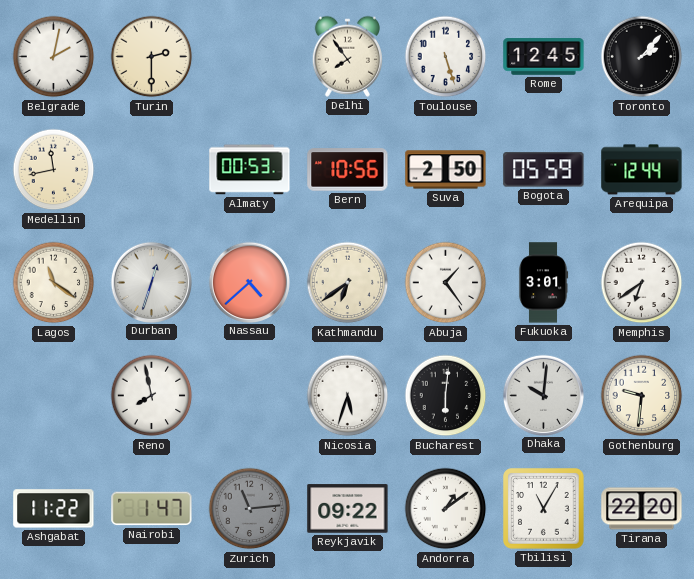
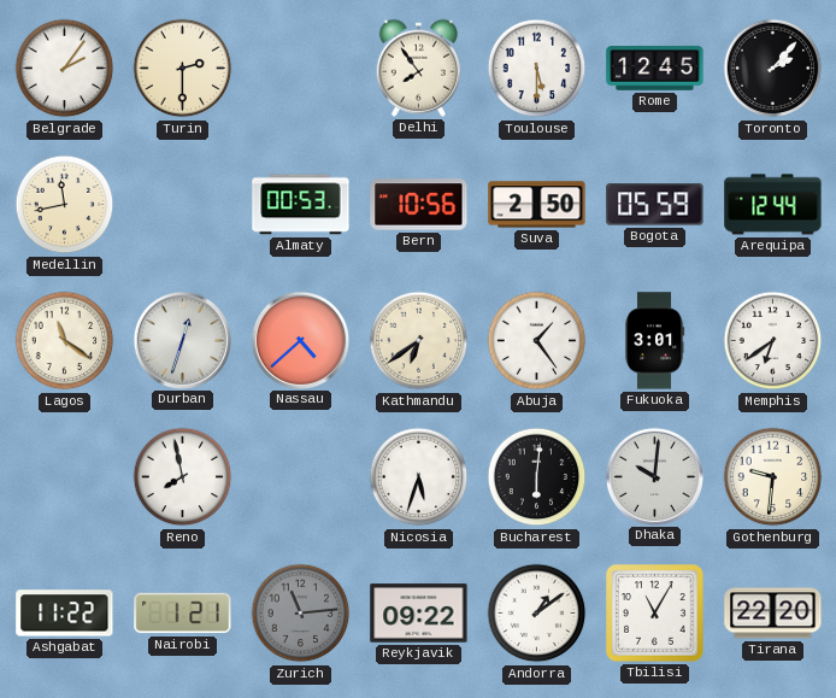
Belgrade: 2:02 -> 2:06
Toulouse: 5:27 -> 5:30
Nairobi: 1:47 -> 1:21
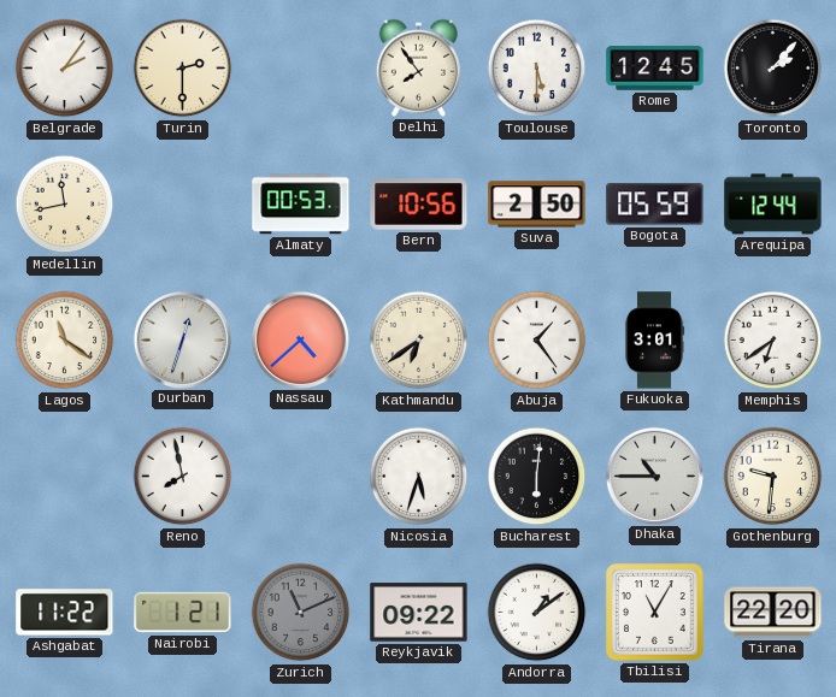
Dhaka: 10:01 -> 10:45
Zurich: 11:14 -> 11:11
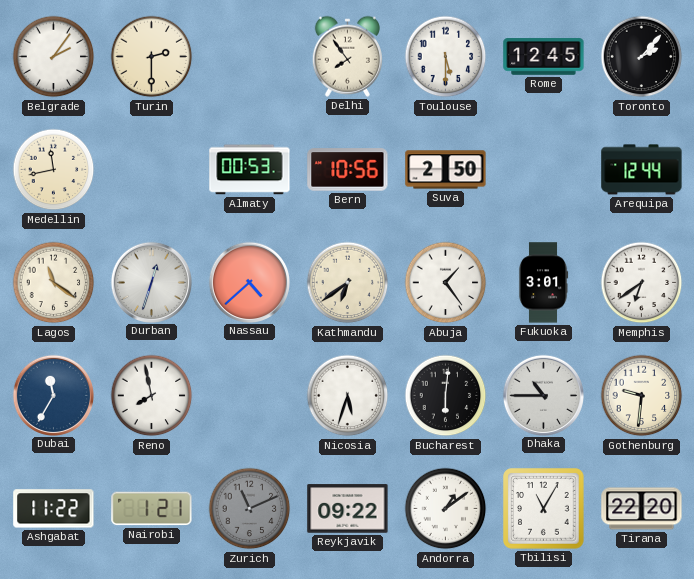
Bogota: 05:59 -> none
Dubai: none -> 11:35
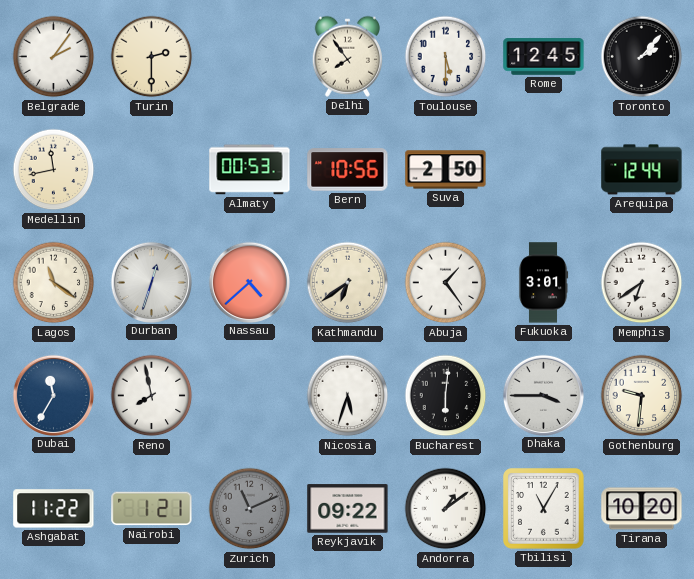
Dhaka: 10:45 -> 3:45
Tirana: 22:20 -> 10:20
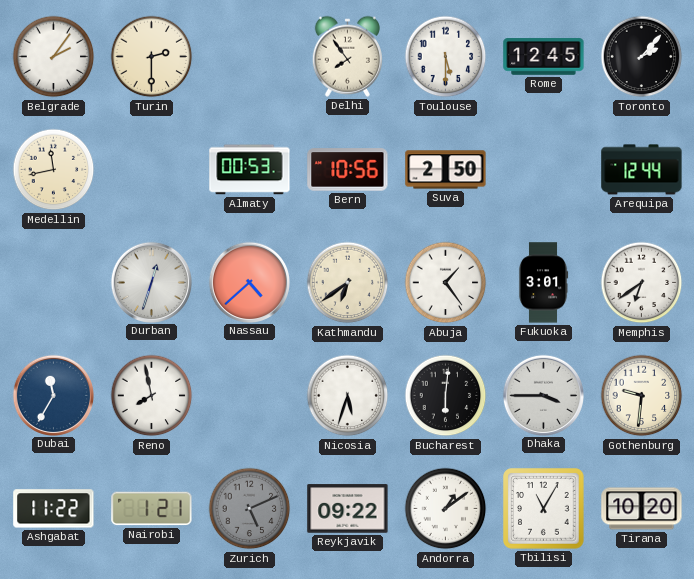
Lagos: 11:21 -> none
Zurich: 11:11 -> 5:11
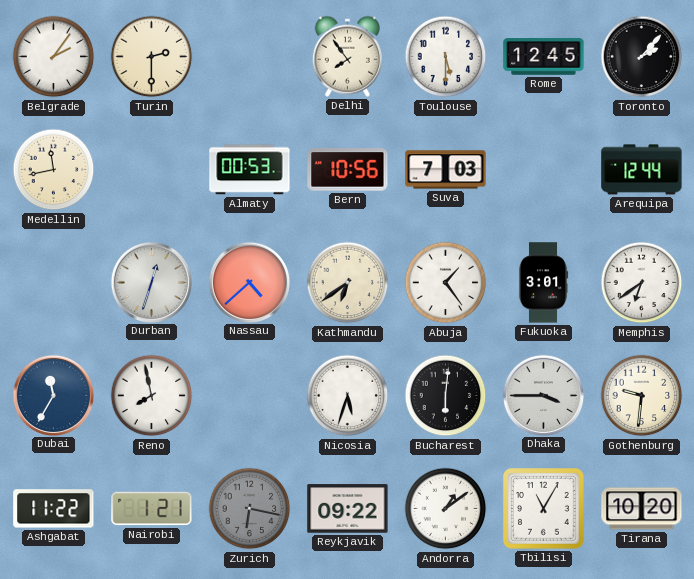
Suva: 2:50 -> 7:03
Zurich: 5:11 -> 6:17
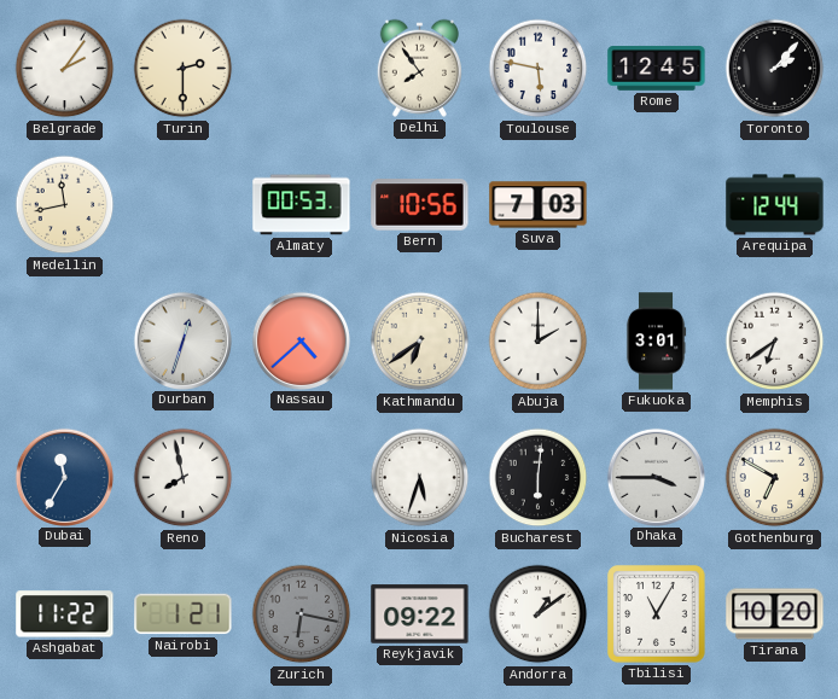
Toulouse: 5:30 -> 5:47
Abuja: 1:24 -> 2:00
Gothenburg: 9:31 -> 6:50
